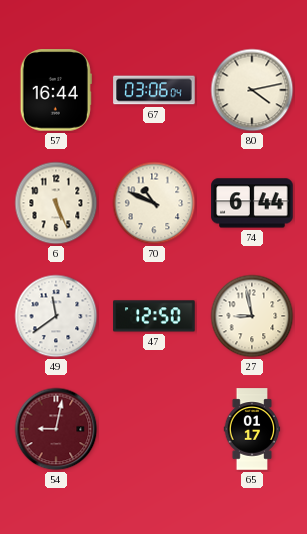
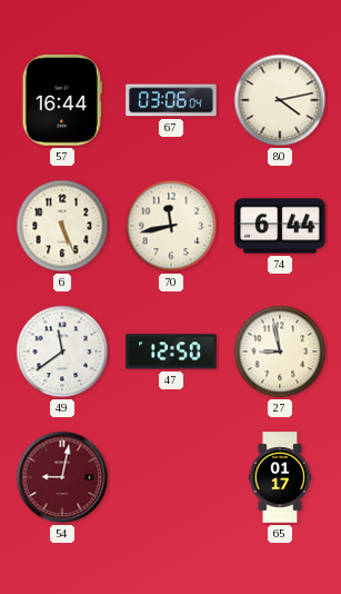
70: 10:49 -> 11:43
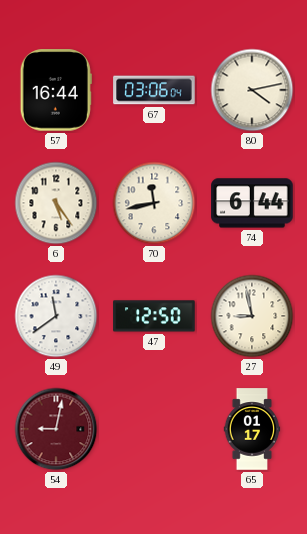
6: 5:26 -> 5:24
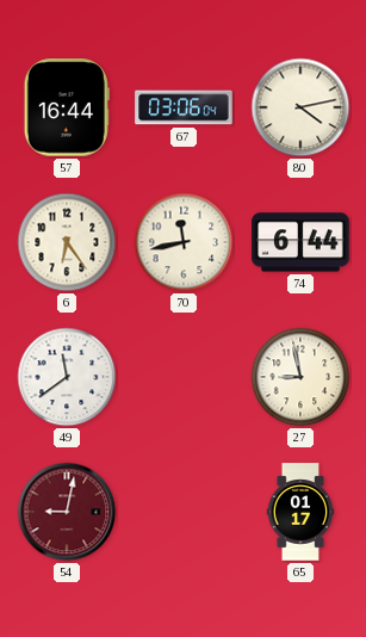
6: 5:24 -> 6:24
47: 12:50 -> none
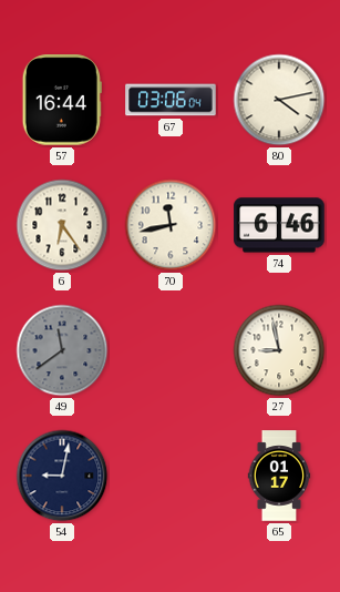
74: 6:44 -> 6:46
49 dial: white -> grey
54 dial: burgundy -> navy
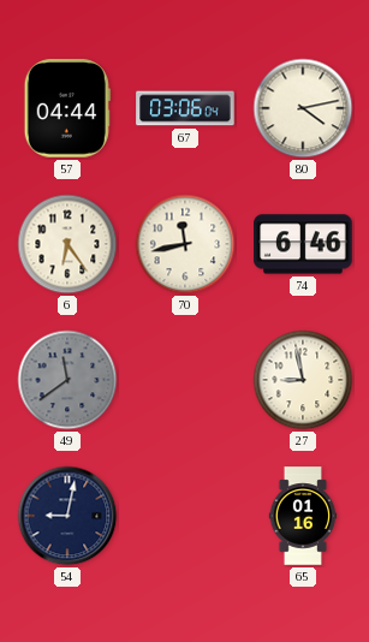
57: 16:44 -> 04:44
65: 01:17 -> 01:16
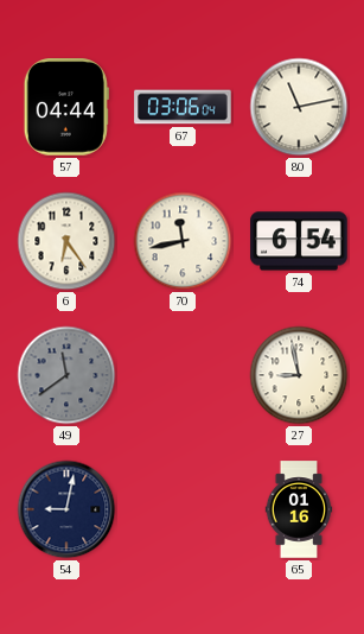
80: 4:13 -> 11:13
74: 6:46 -> 6:54
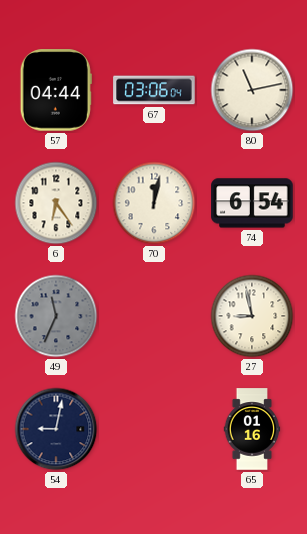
70: 11:43 -> 12:02
49: 11:39 -> 11:34
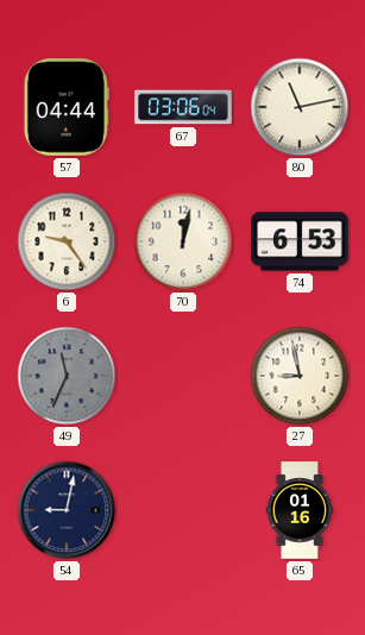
6: 6:24 -> 9:24
74: 6:54 -> 6:53
